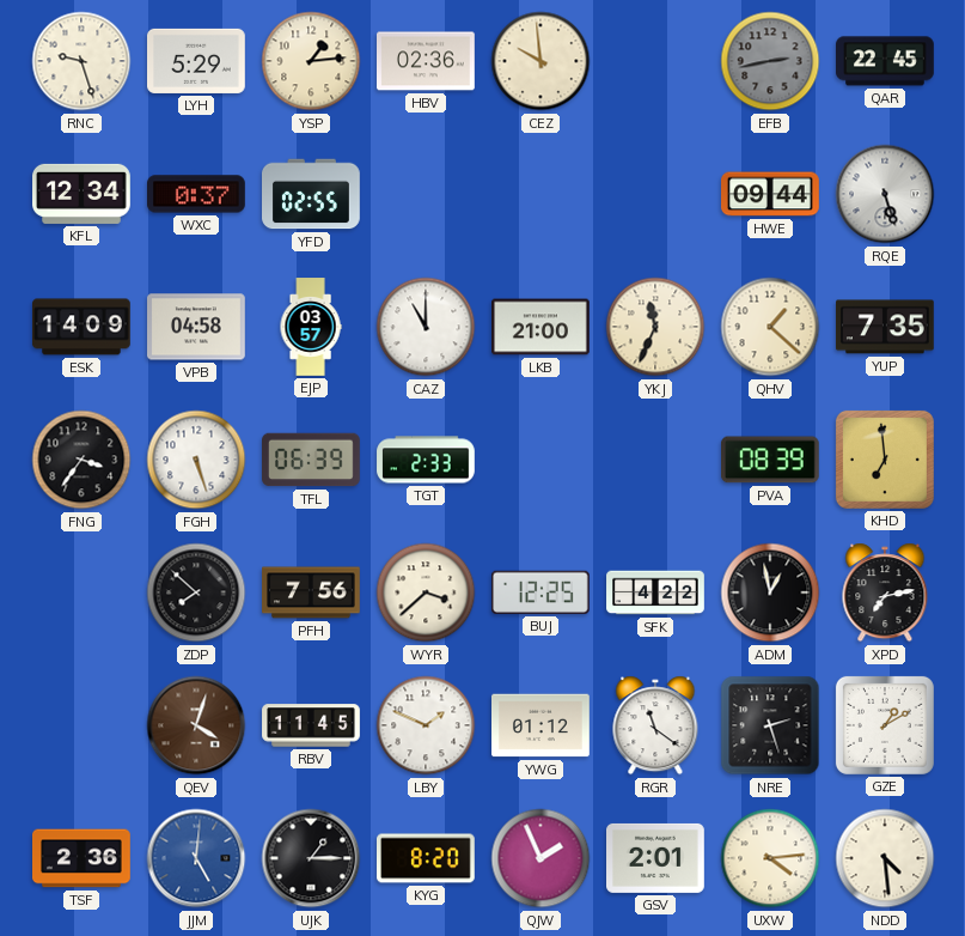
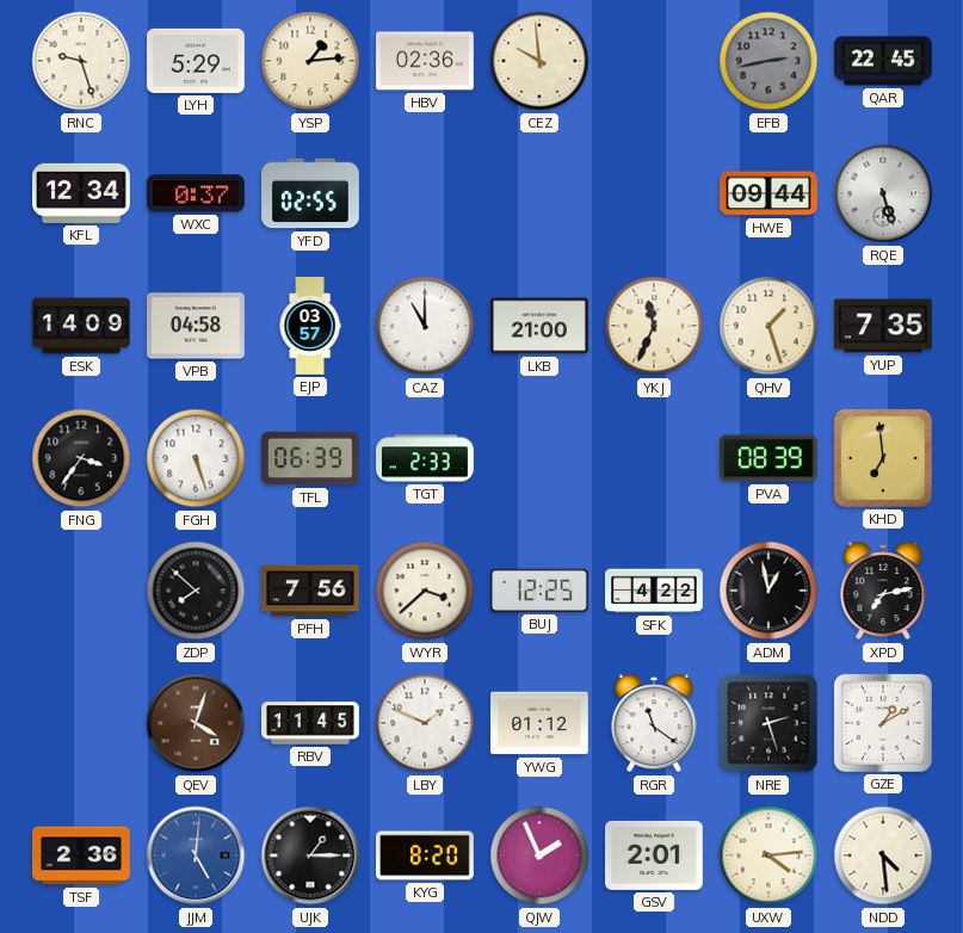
QHV: 1:22 -> 1:27
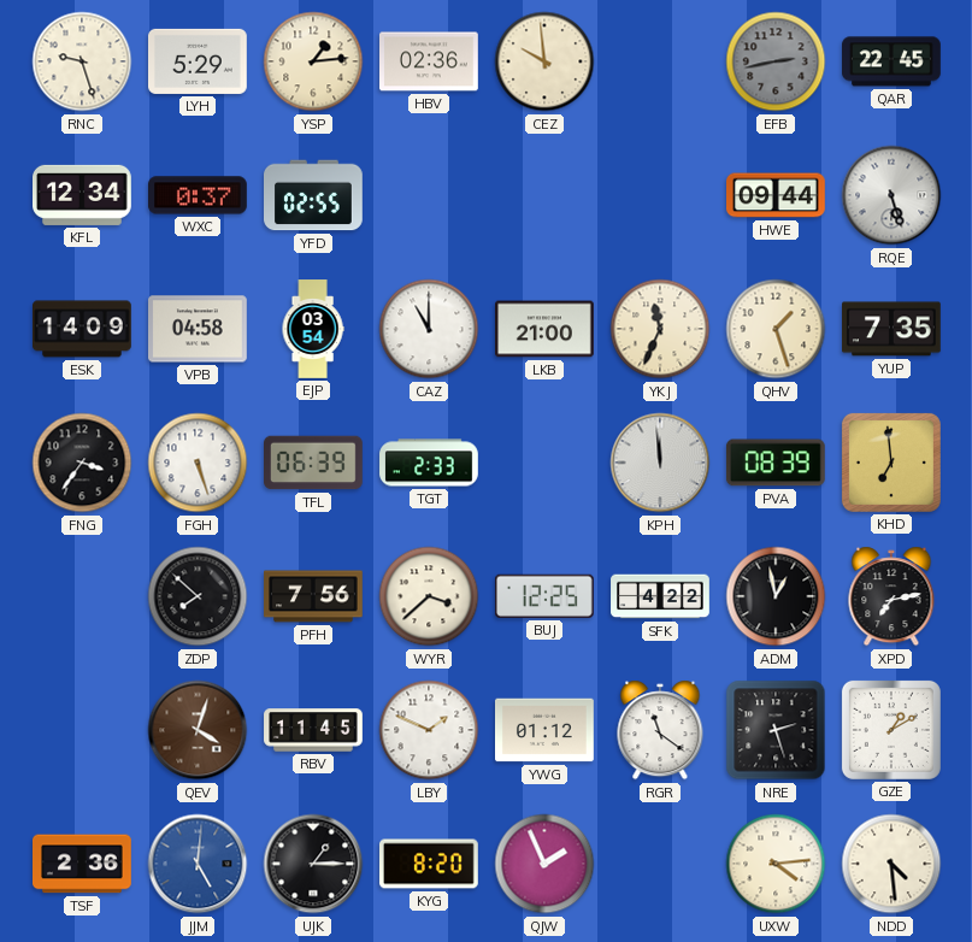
EJP: 03:57 -> 03:54
KPH: none -> 11:59
GSV: 2:01 -> none
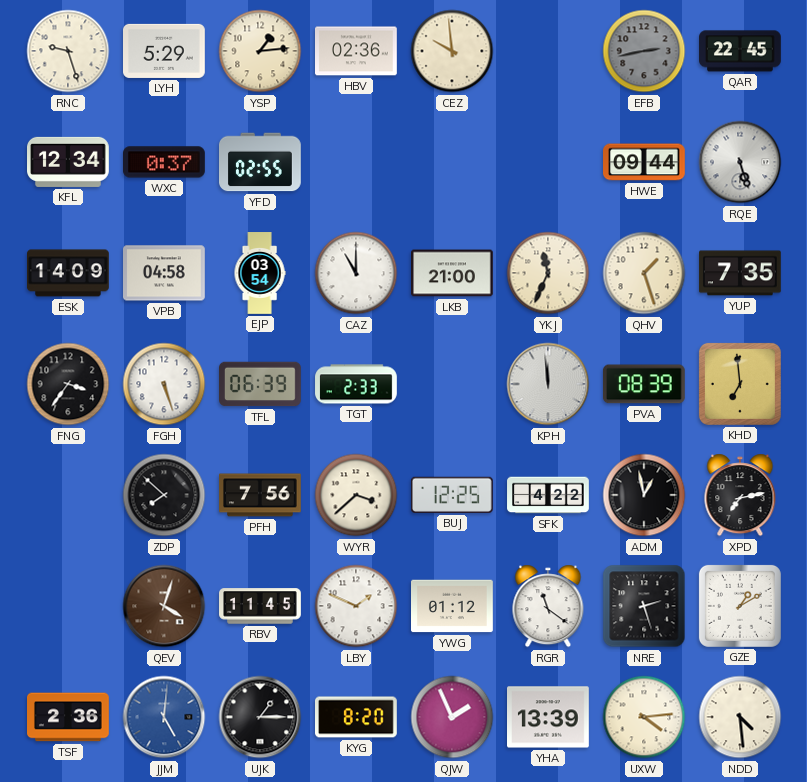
YHA: none -> 13:39
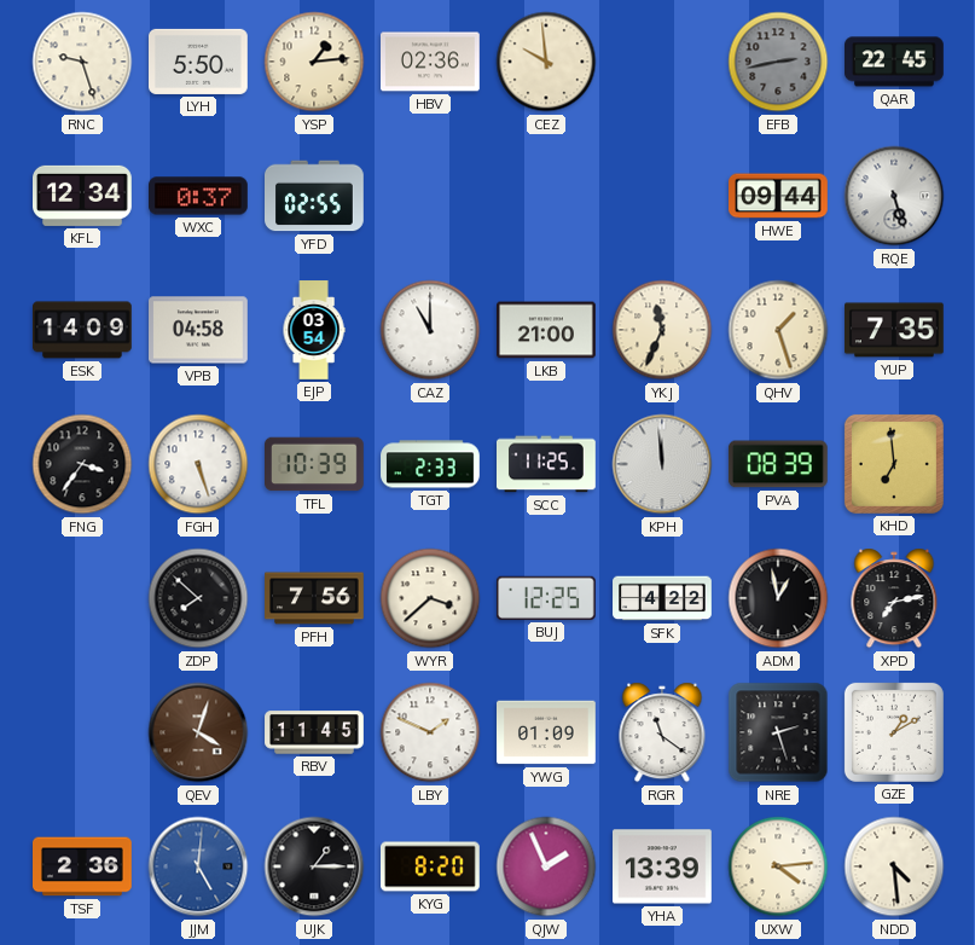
LYH: 5:29 -> 5:50
TFL: 06:39 -> 10:39
SCC: none -> 11:25
YWG: 01:12 -> 01:09
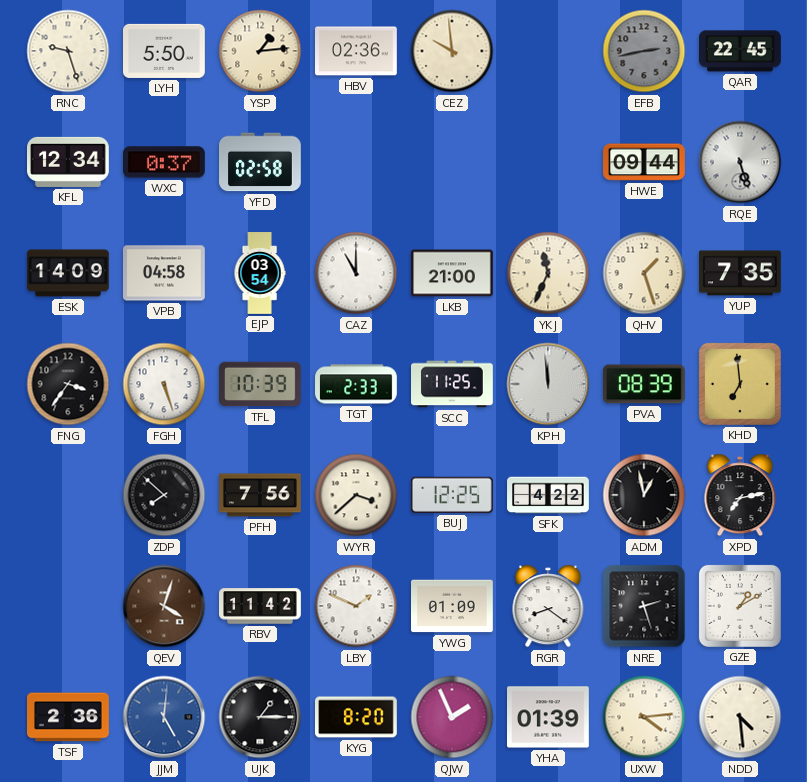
YFD: 02:55 -> 02:58
RBV: 11:45 -> 11:42
RGR: 11:21 -> 8:21
YHA: 13:39 -> 01:39
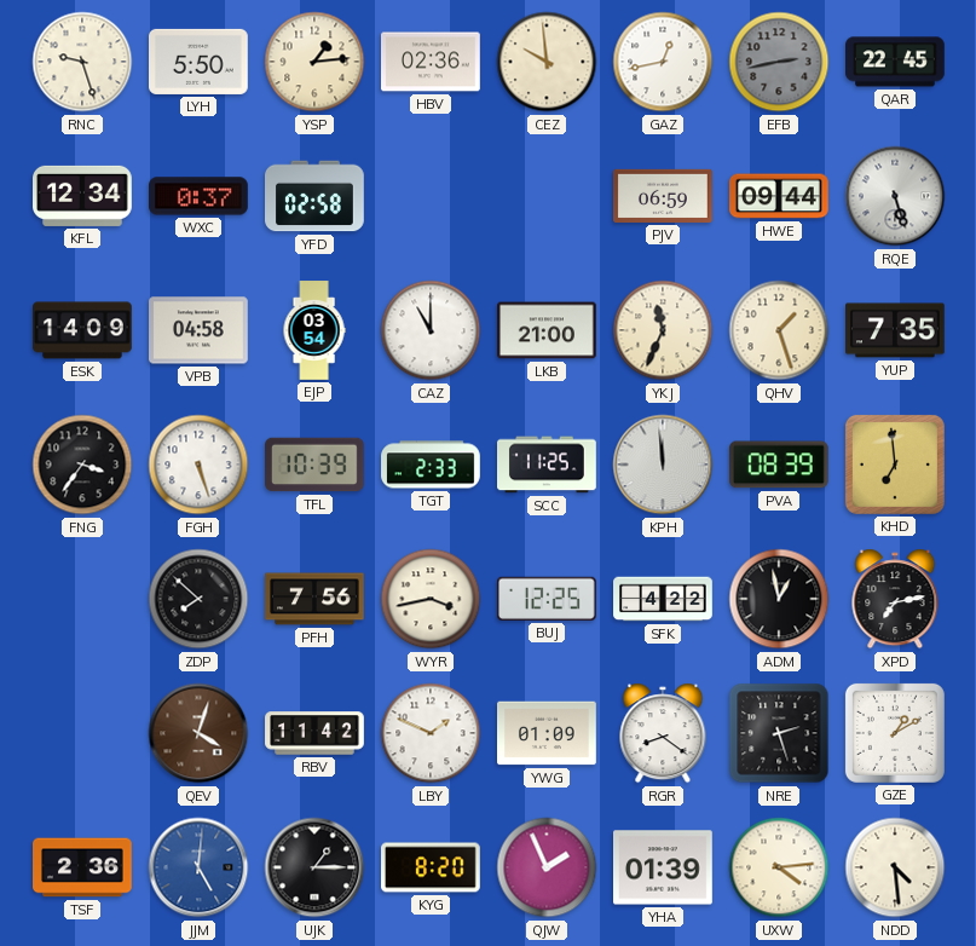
GAZ: none -> 12:43
PJV: none -> 06:59
WYR: 3:38 -> 3:43
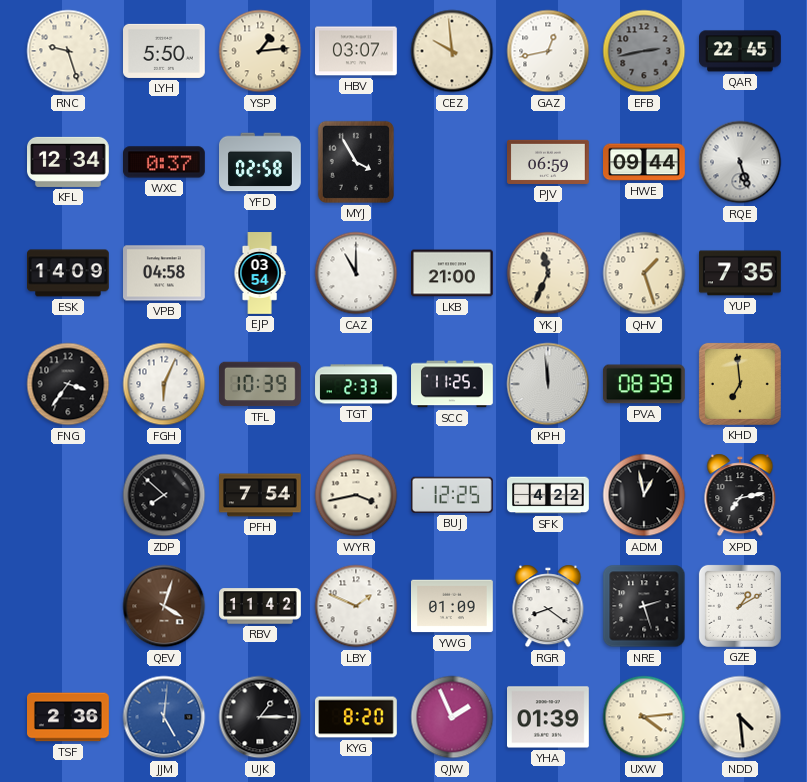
HBV: 02:36 -> 03:07
MYJ: none -> 3:55
FGH: 5:27 -> 6:04
PFH: 7:56 -> 7:54
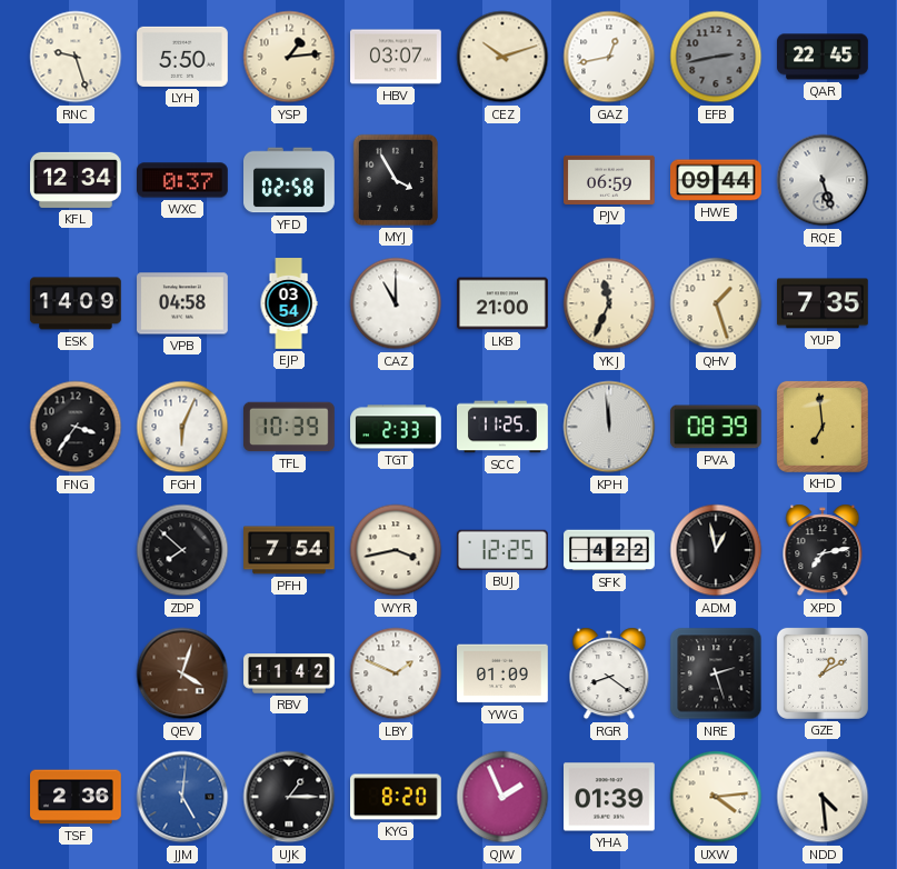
CEZ: 9:59 -> 10:12
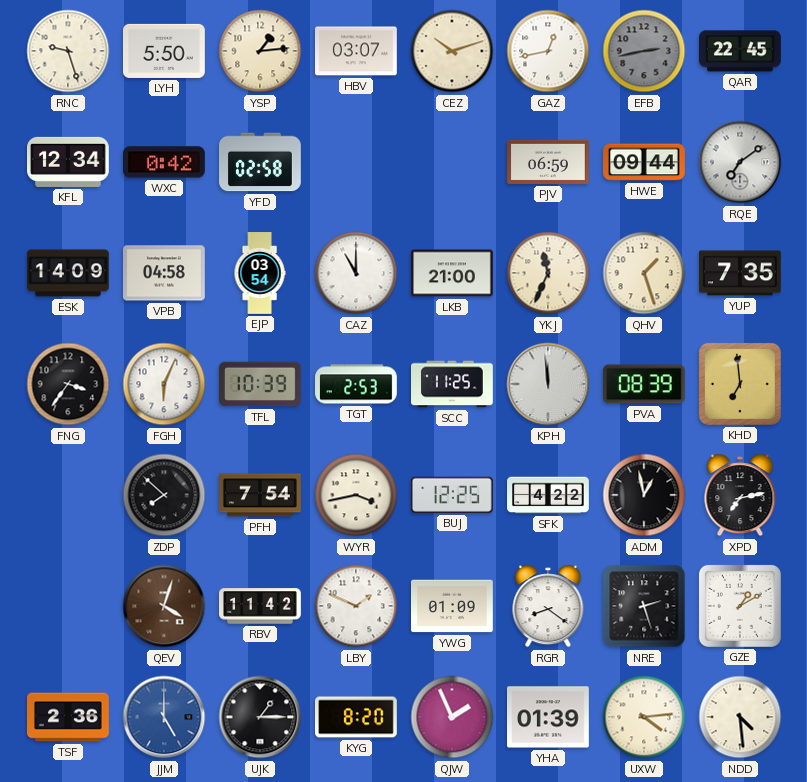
WXC: 0:37 -> 0:42
MYJ: 3:55 -> none
RQE: 5:27 -> 7:09
TGT: 2:33 -> 2:53
JJM: 5:01 -> 5:00
